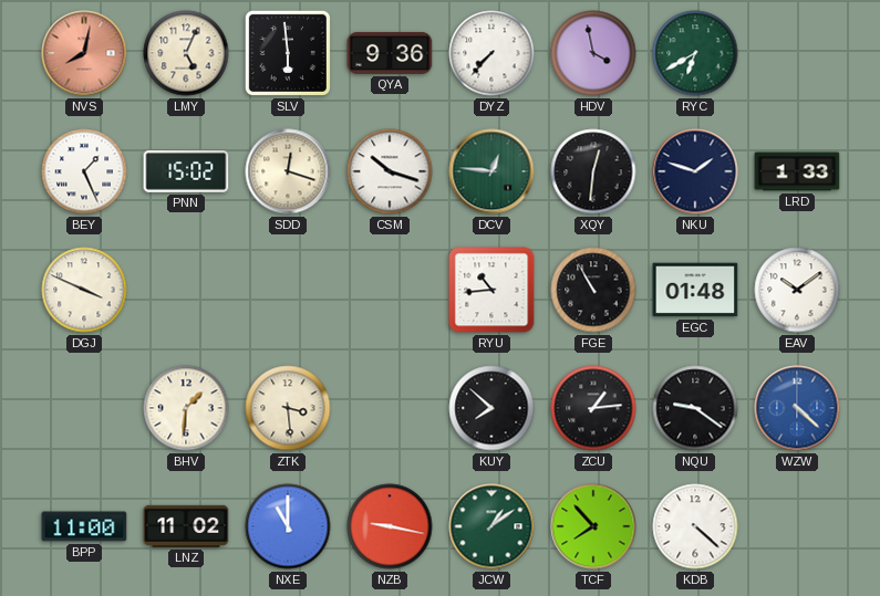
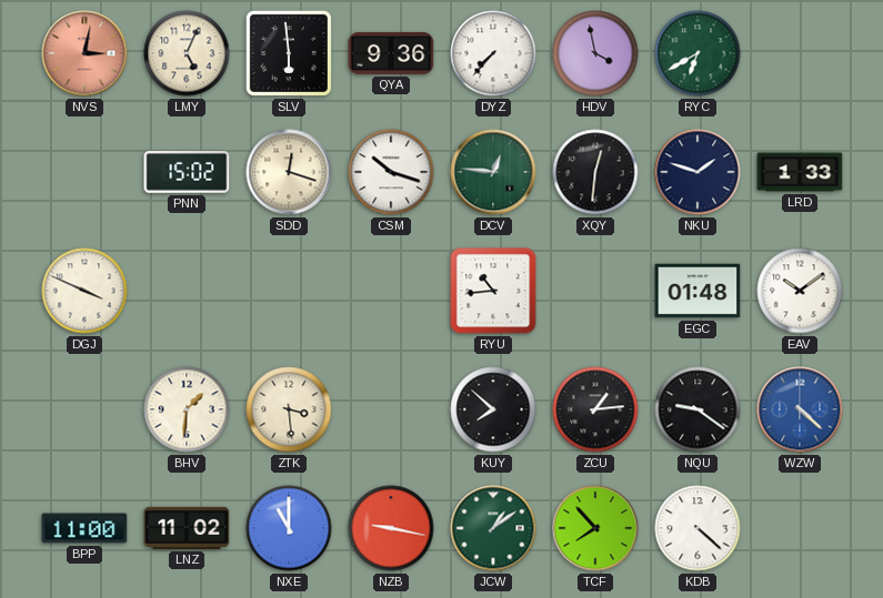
NVS: 8:02 -> 3:02
BEY: 1:26 -> none
FGE: 10:55 -> none
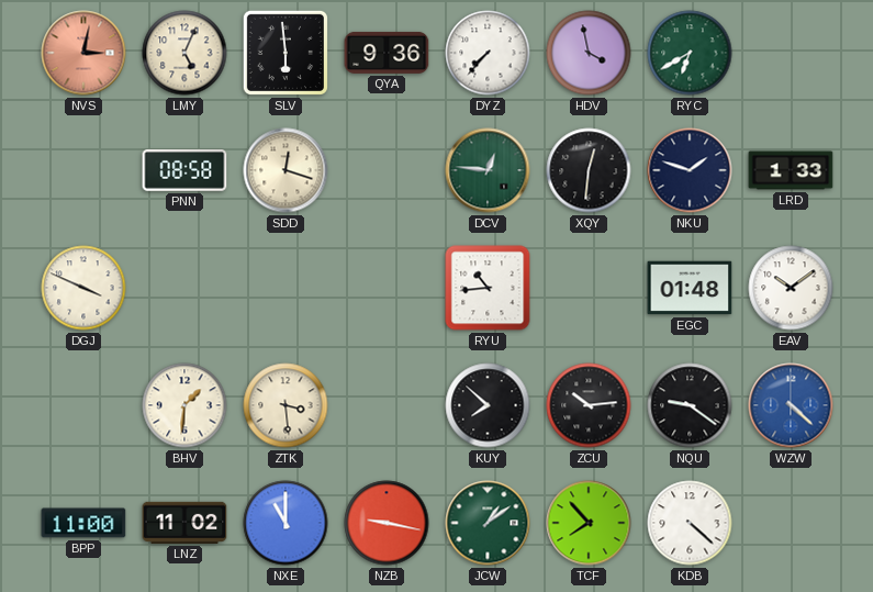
PNN: 15:02 -> 08:58
CSM: 10:18 -> none
ZCU: 1:14 -> 10:14
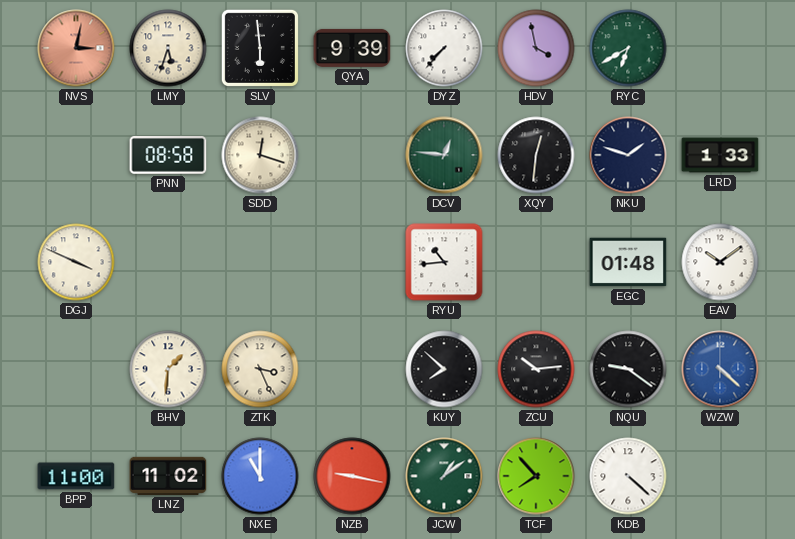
LMY: 5:04 -> 5:33
QYA: 9:36 -> 9:39
ZTK: 3:29 -> 3:26
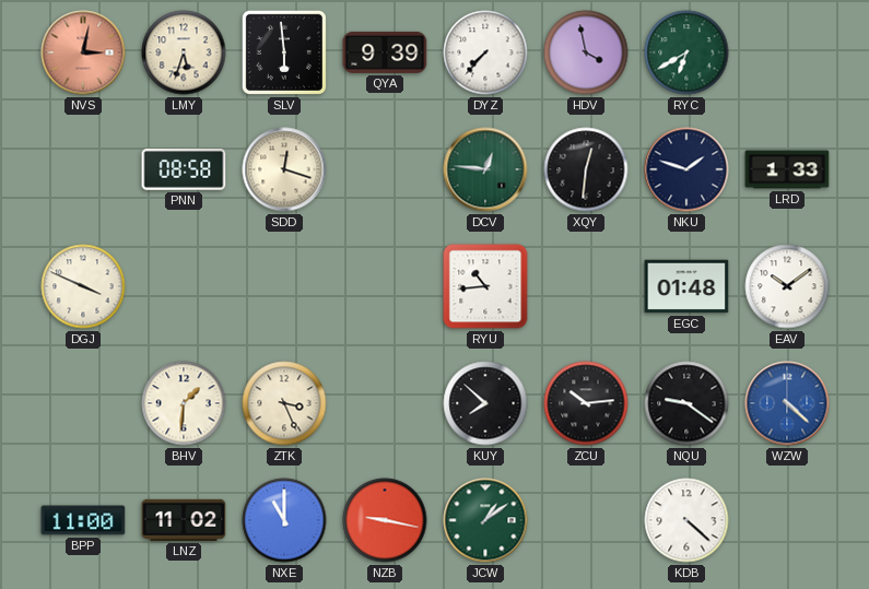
TCF: 7:53 -> none
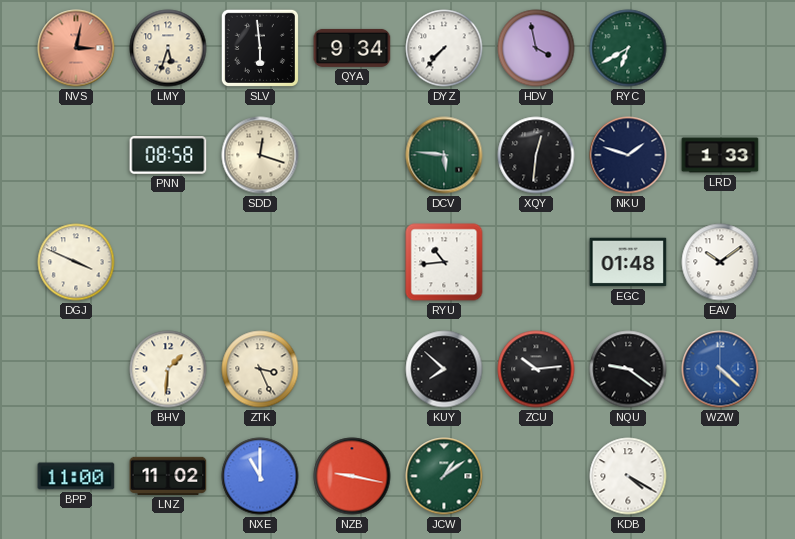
QYA: 9:39 -> 9:34
DCV: 12:46 -> 5:46
KDB: 4:22 -> 4:20
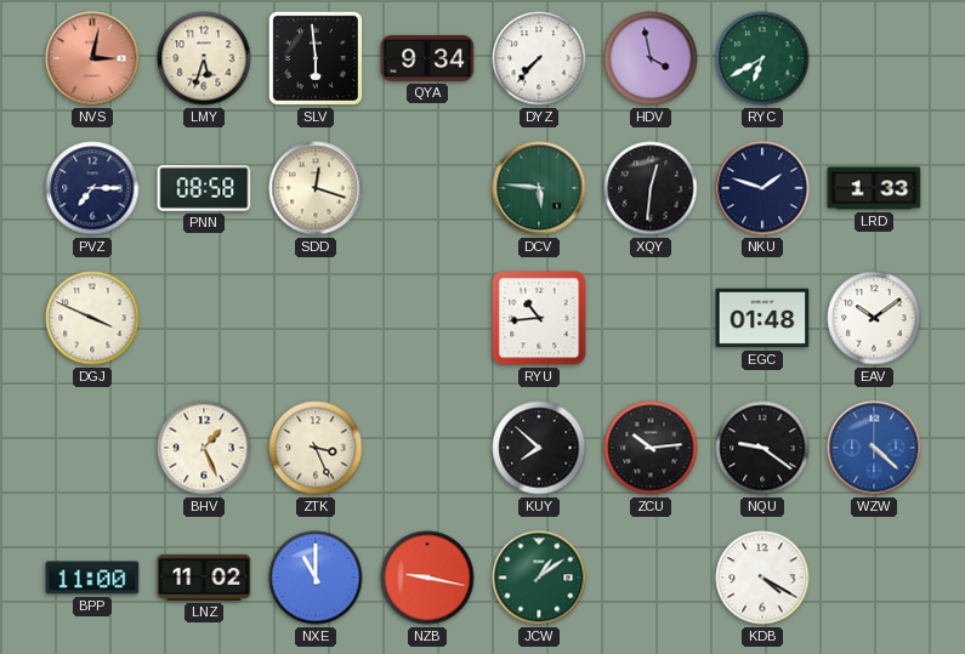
PVZ: none -> 7:15
BHV: 1:31 -> 1:26
